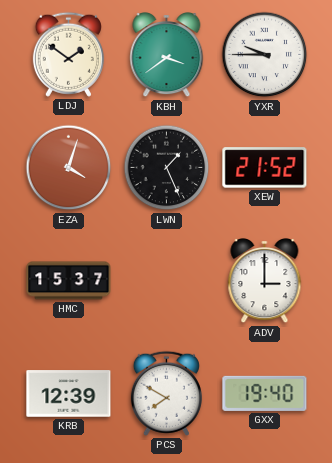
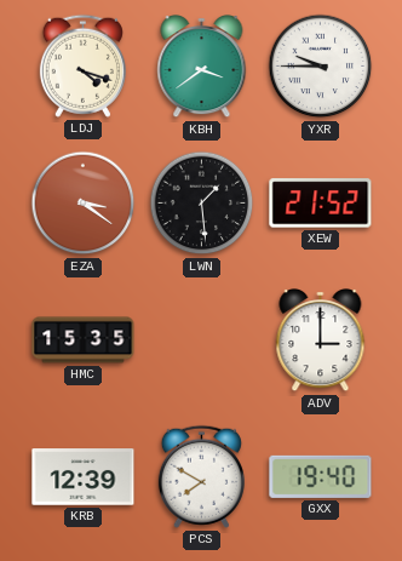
LDJ: 1:51 -> 4:18
EZA: 4:03 -> 3:21
LWN: 1:26 -> 1:29
HMC: 15:37 -> 15:35
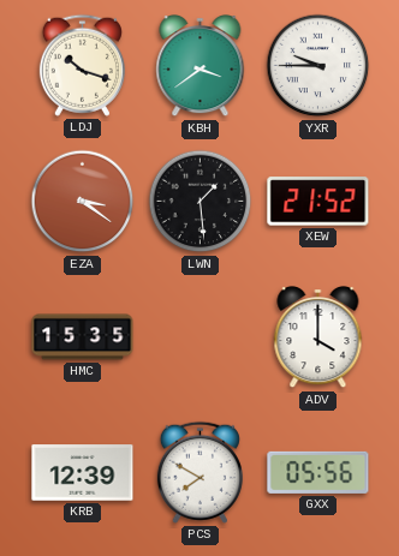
LDJ: 4:18 -> 10:18
ADV: 3:00 -> 4:00
GXX: 19:40 -> 05:56
